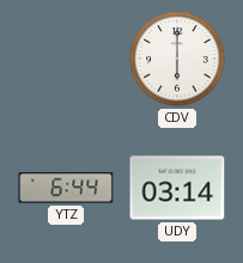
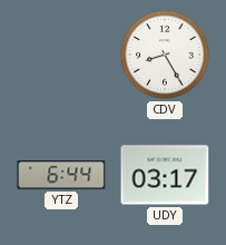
CDV: 6:00 -> 8:25
UDY: 03:14 -> 03:17
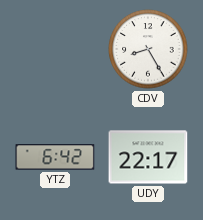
YTZ: 6:44 -> 6:42
UDY: 03:17 -> 22:17
